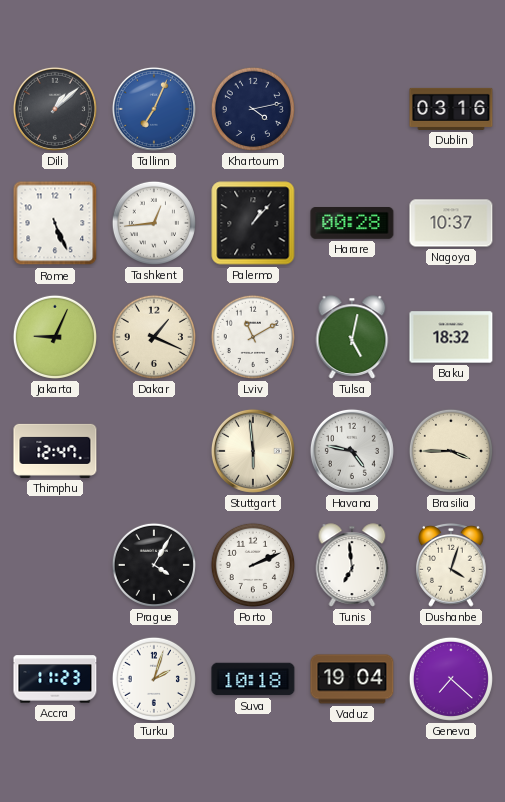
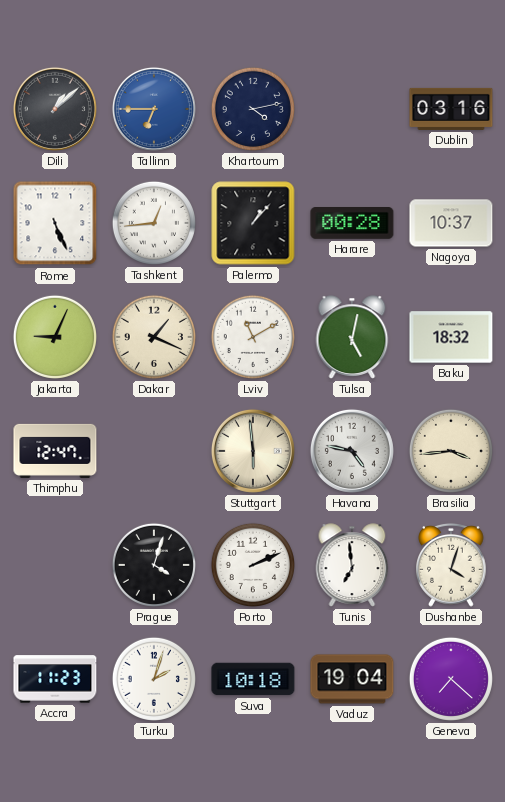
Tallinn: 7:04 -> 6:45
Brasilia: 3:45 -> 3:44
Prague: 4:05 -> 4:03
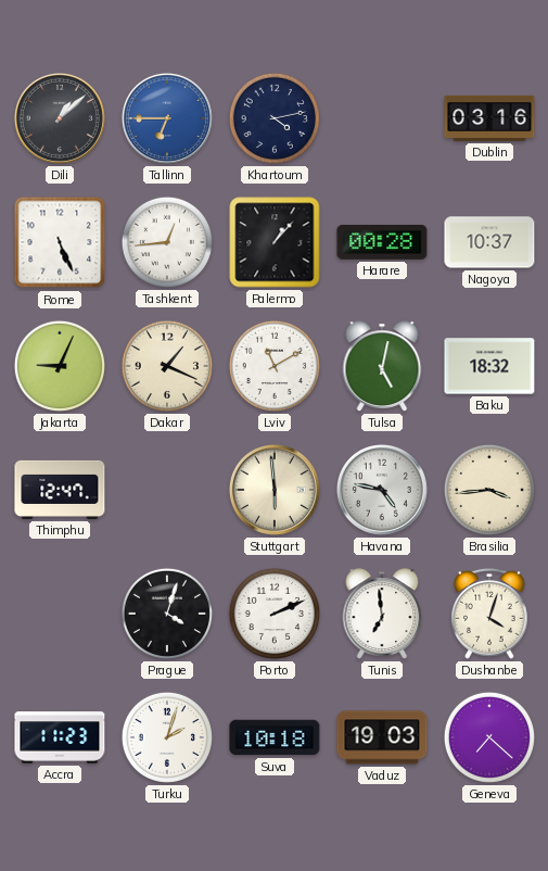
Vaduz: 19:04 -> 19:03
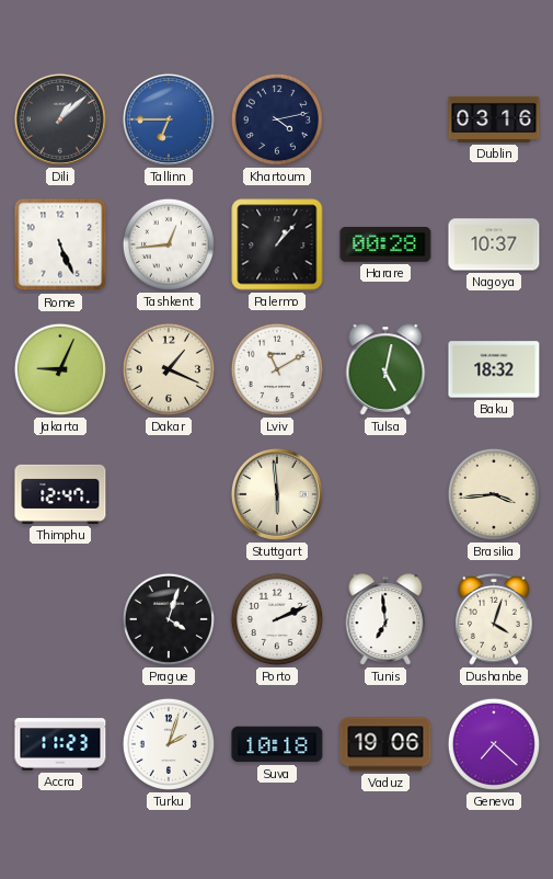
Havana: 4:47 -> none
Vaduz: 19:03 -> 19:06
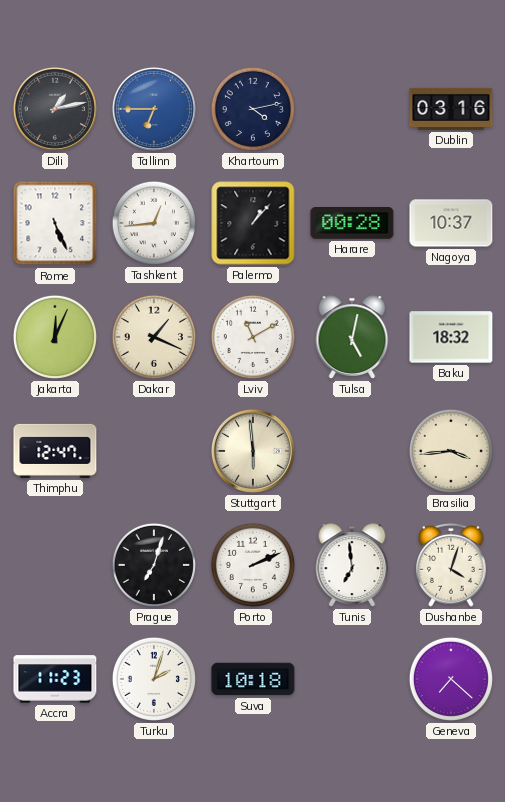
Dili: 1:08 -> 1:13
Jakarta: 9:04 -> 12:04
Prague: 4:03 -> 7:03
Vaduz: 19:06 -> none
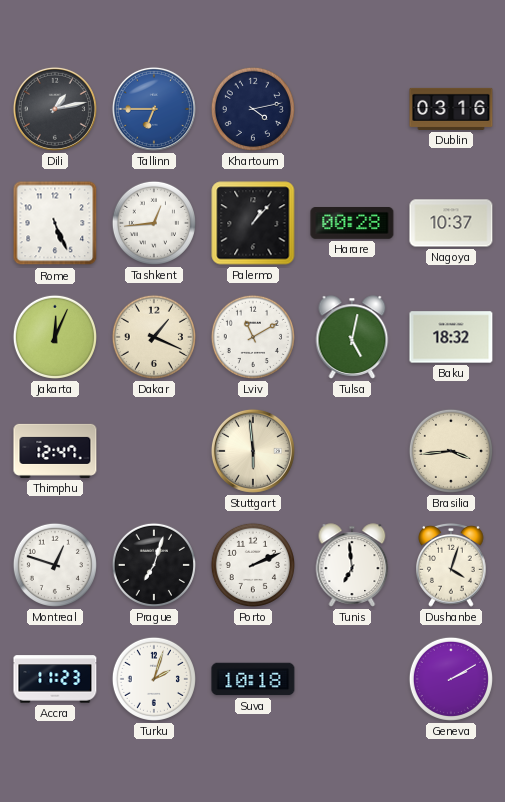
Montreal: none -> 12:48
Geneva: 7:22 -> 2:10
